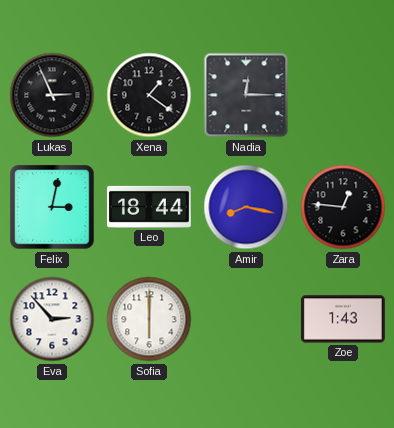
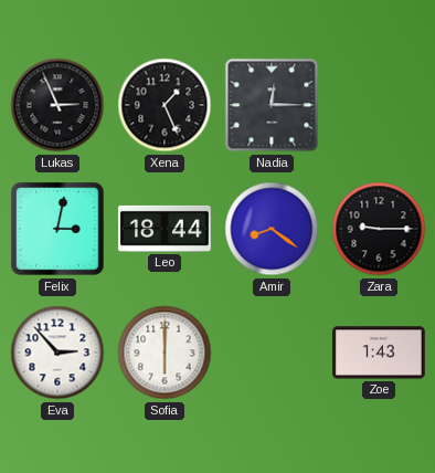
Xena: 1:21 -> 1:26
Amir: 8:17 -> 8:21
Zara: 12:46 -> 9:15
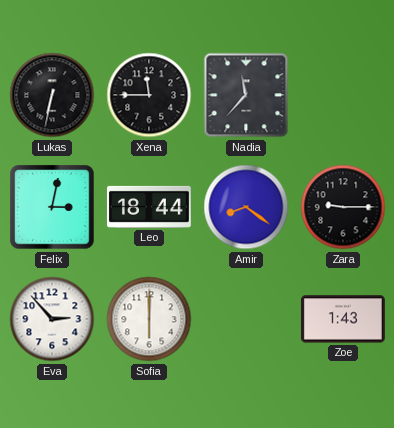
Lukas: 2:56 -> 6:32
Xena: 1:26 -> 11:45
Nadia: 12:15 -> 11:37
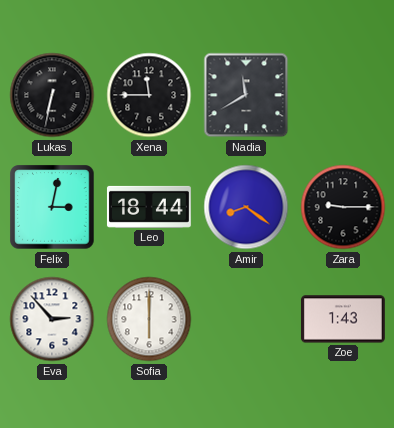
Nadia: 11:37 -> 11:40
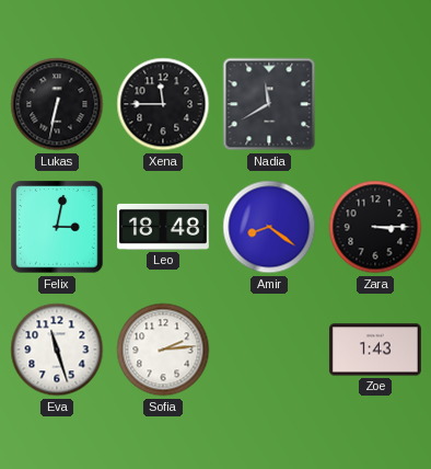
Leo: 18:44 -> 18:48
Zara: 9:15 -> 3:15
Eva: 2:53 -> 11:27
Sofia: 6:00 -> 2:14
